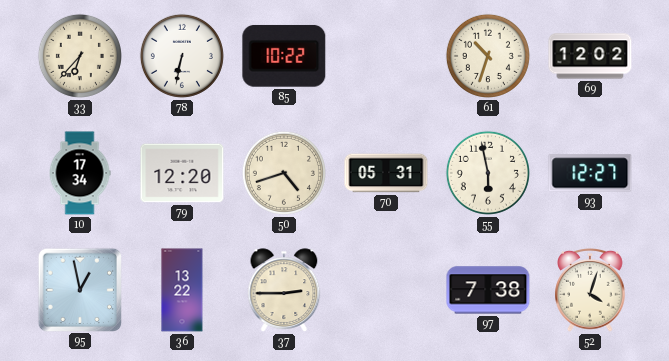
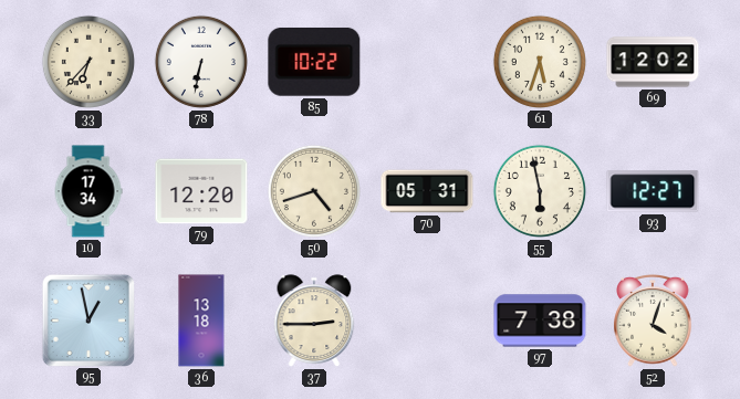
61: 10:33 -> 5:33
36: 13:22 -> 13:18
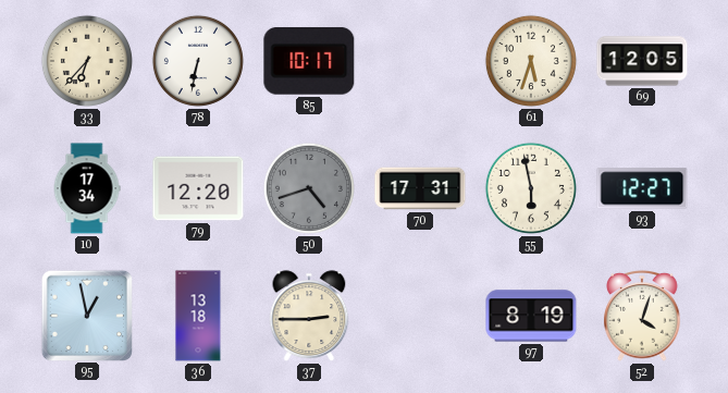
85: 10:22 -> 10:17
69: 12:02 -> 12:05
50 dial: cream -> grey
70: 05:31 -> 17:31
97: 7:38 -> 8:19
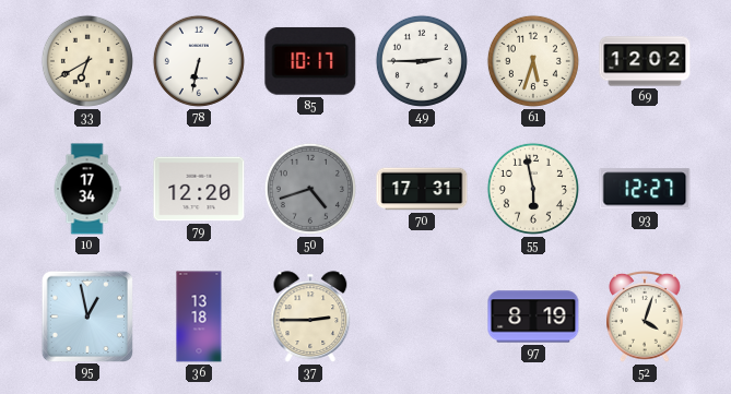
33: 6:37 -> 6:40
49: none -> 2:45
69: 12:05 -> 12:02
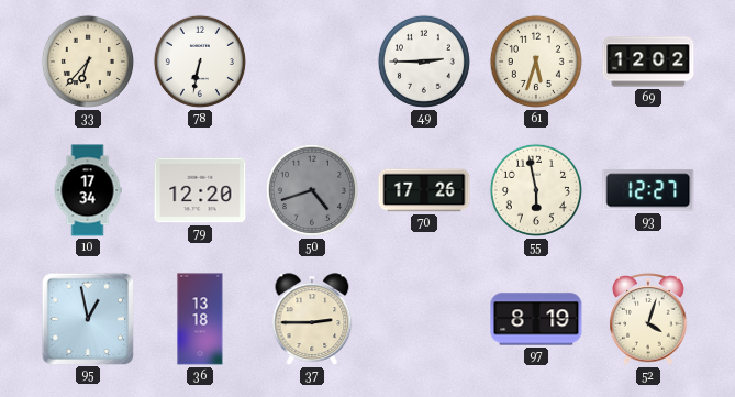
33: 6:40 -> 6:37
85: 10:17 -> none
70: 17:31 -> 17:26
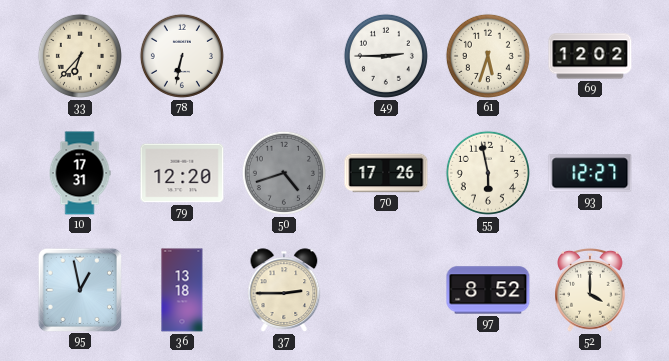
10: 17:34 -> 17:31
97: 8:19 -> 8:52
52: 4:03 -> 4:00
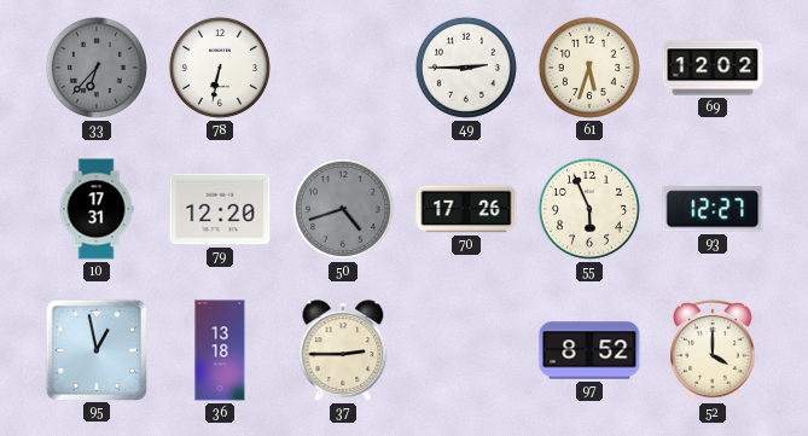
33 dial: cream -> grey
55: 5:58 -> 5:56
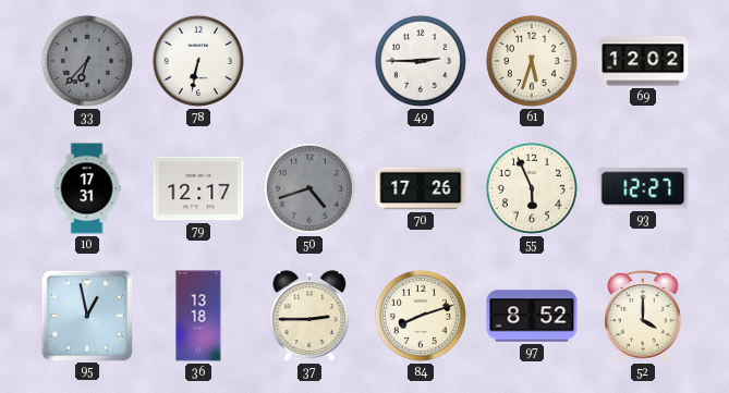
79: 12:20 -> 12:17
84: none -> 8:12
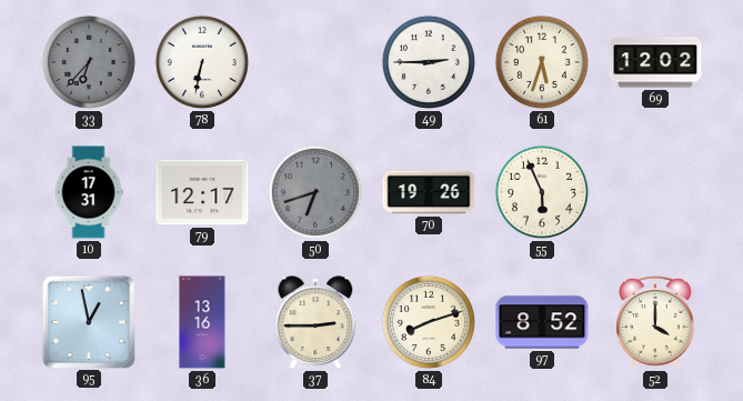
50: 4:42 -> 6:42
70: 17:26 -> 19:26
93: 12:27 -> none
36: 13:18 -> 13:16
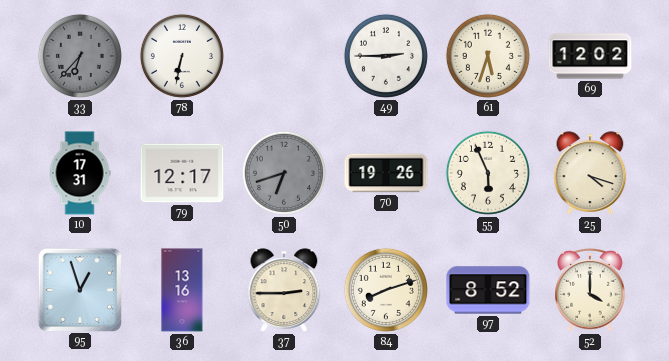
25: none -> 4:18
95: 12:58 -> 12:57
